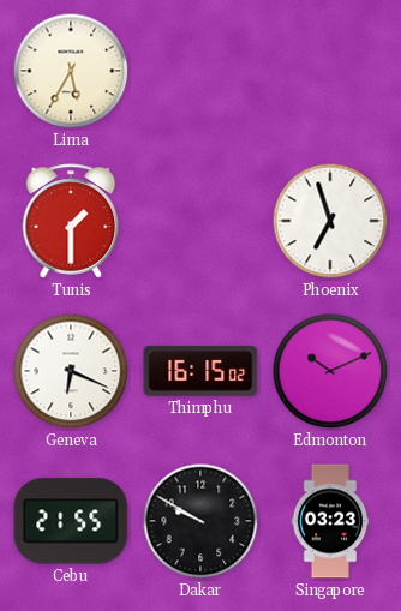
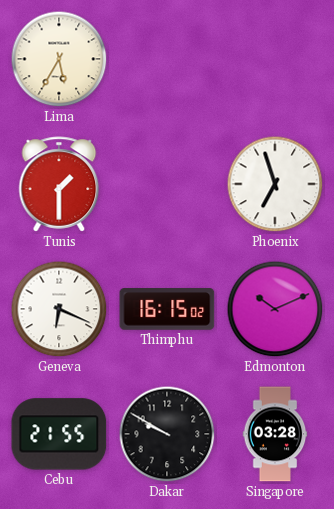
Singapore: 03:23 -> 03:28
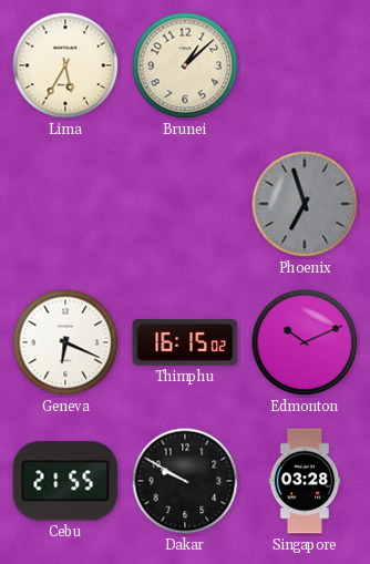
Brunei: none -> 1:08
Tunis: 1:30 -> none
Phoenix dial: white -> grey
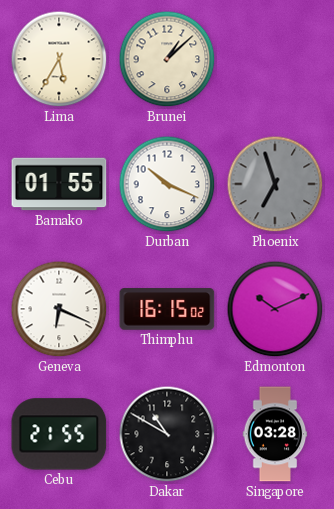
Bamako: none -> 01:55
Durban: none -> 10:19
Dakar: 9:50 -> 10:50
